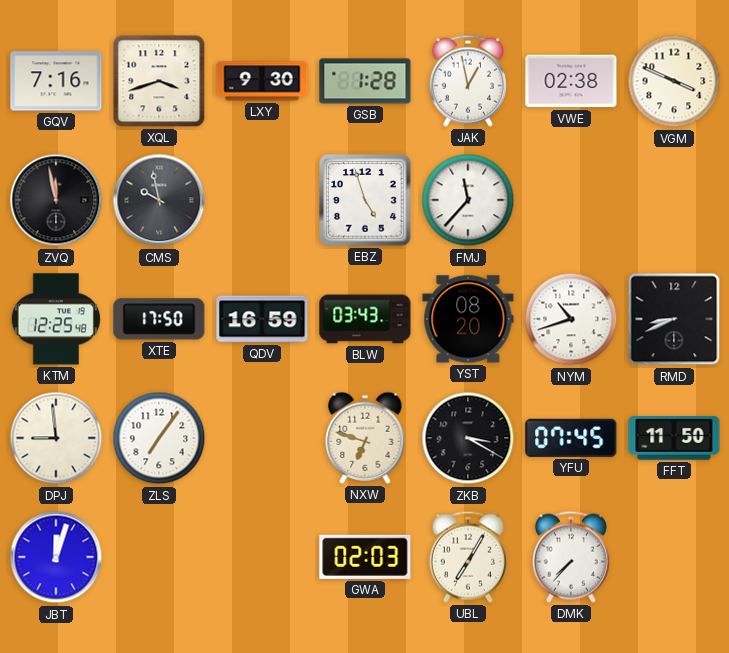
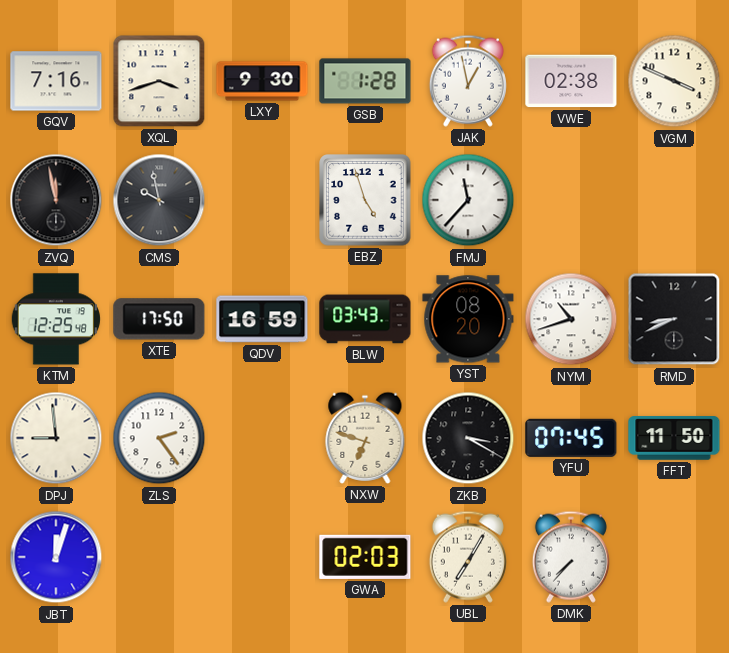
ZLS: 7:06 -> 2:24
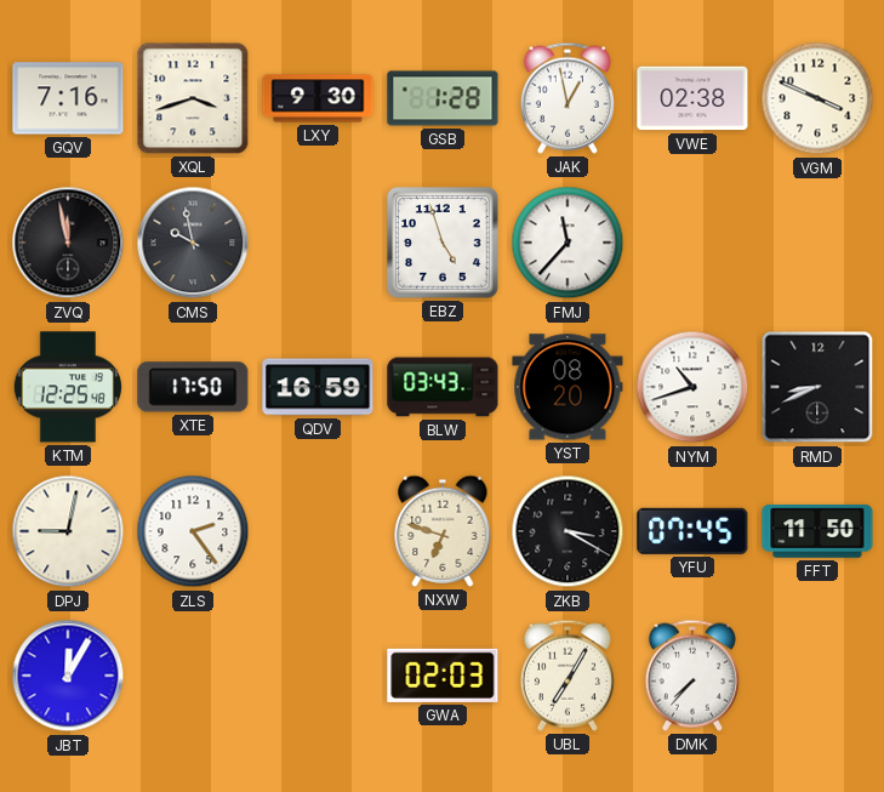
DPJ: 8:59 -> 9:02
JBT: 12:03 -> 12:05
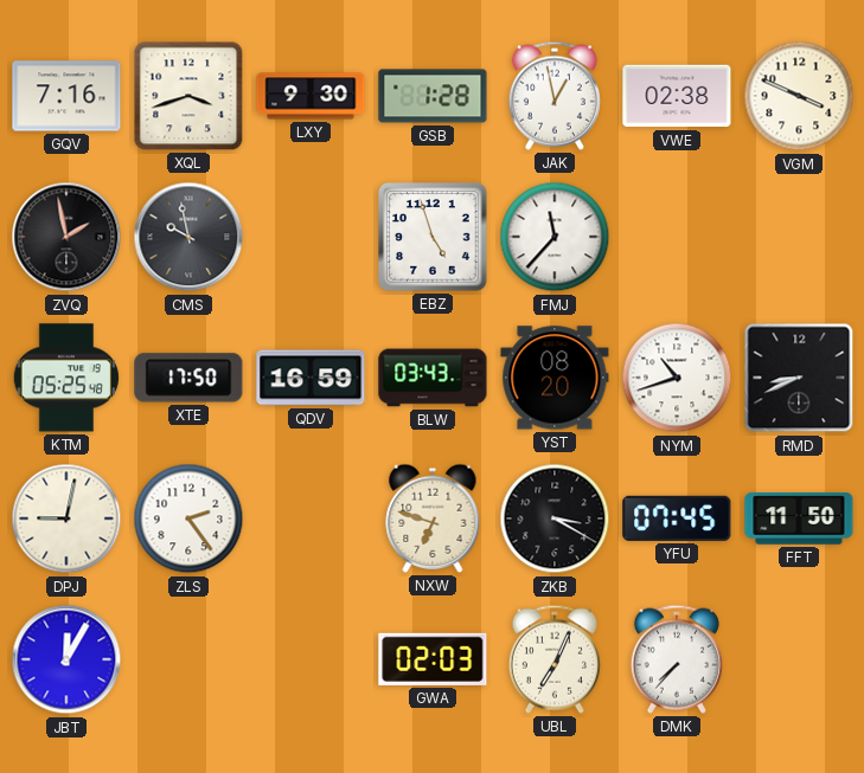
ZVQ: 11:58 -> 1:58
KTM: 12:25 -> 05:25
UBL: 7:05 -> 7:04
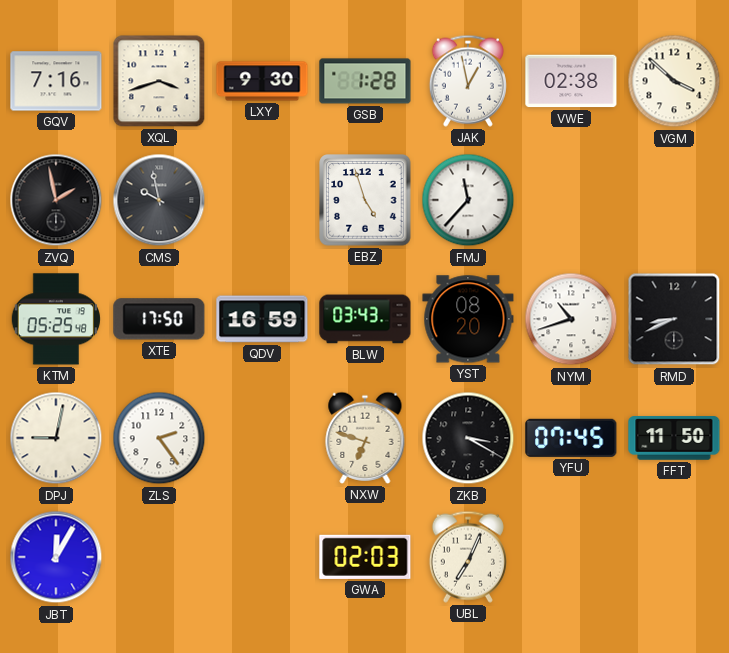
VGM: 3:49 -> 3:52
DMK: 7:37 -> none
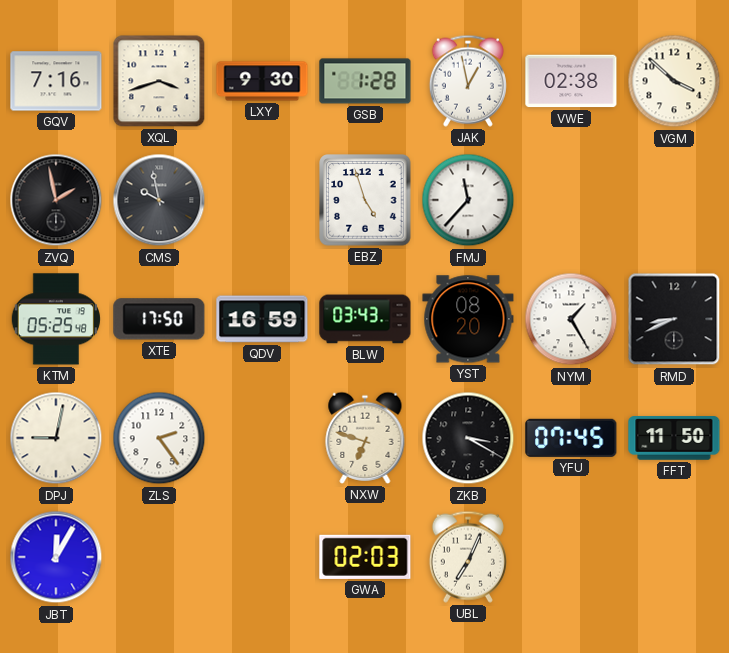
NYM: 10:42 -> 1:25
